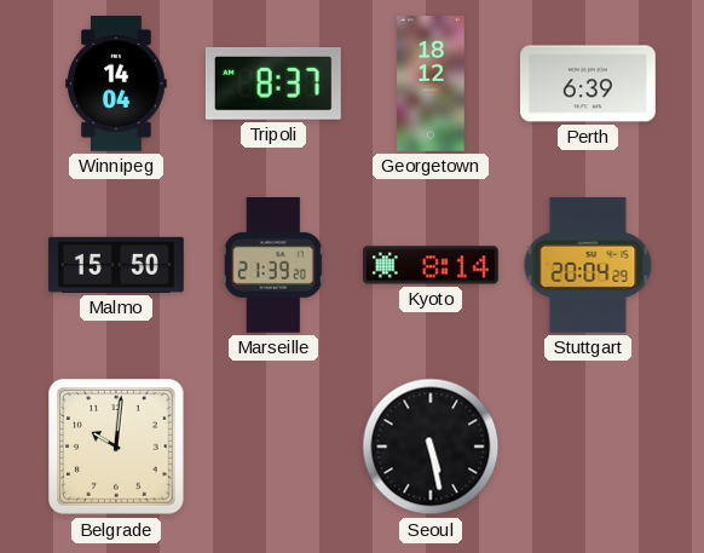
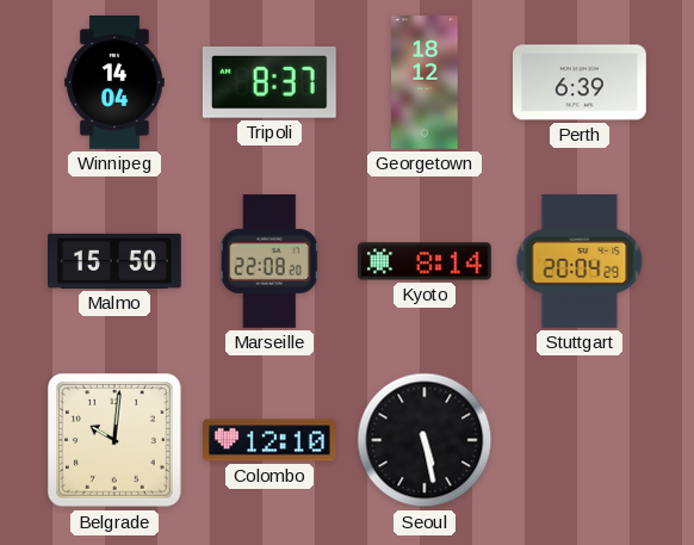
Marseille: 21:39 -> 22:08
Colombo: none -> 12:10
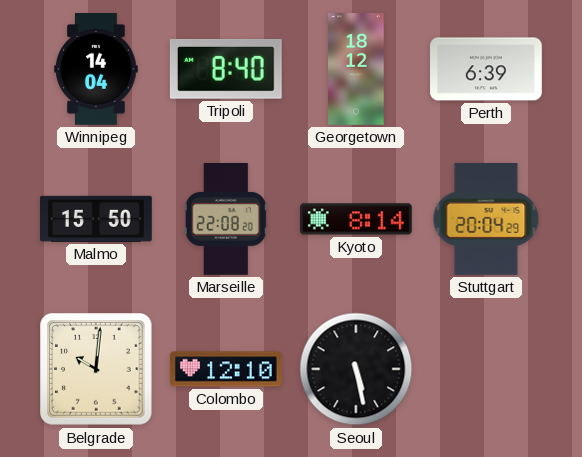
Tripoli: 8:37 -> 8:40
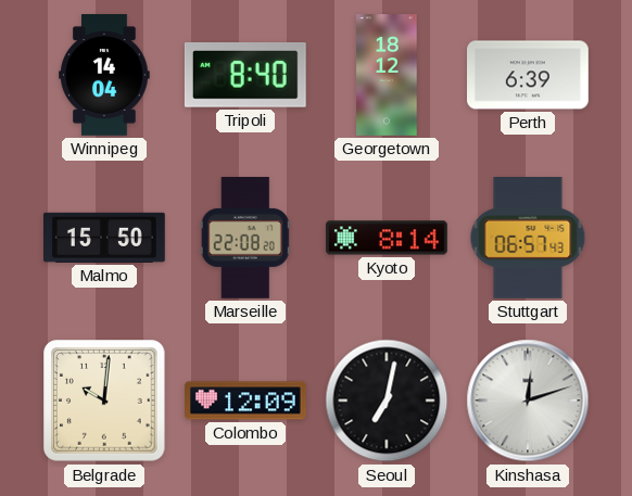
Stuttgart: 20:04 -> 06:57
Colombo: 12:10 -> 12:09
Seoul: 5:28 -> 7:02
Kinshasa: none -> 12:12
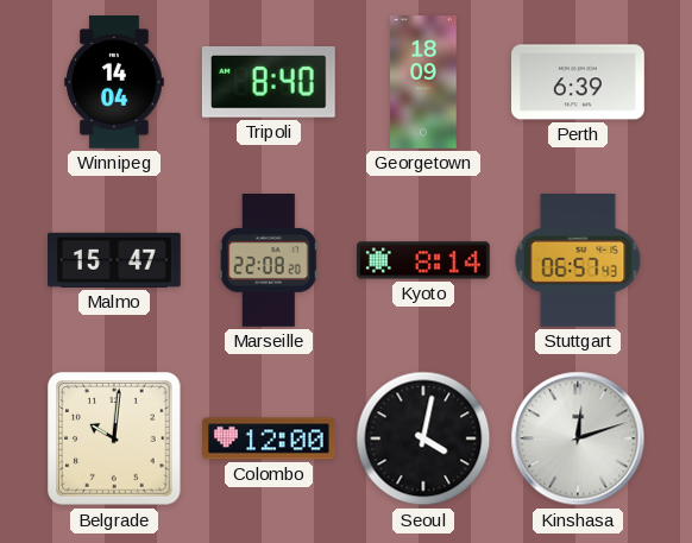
Georgetown: 18:12 -> 18:09
Malmo: 15:50 -> 15:47
Colombo: 12:09 -> 12:00
Seoul: 7:02 -> 4:02
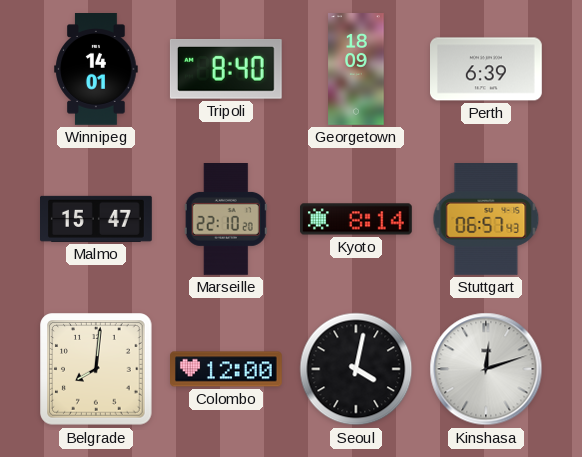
Winnipeg: 14:04 -> 14:01
Marseille: 22:08 -> 22:10
Belgrade: 10:01 -> 8:01
